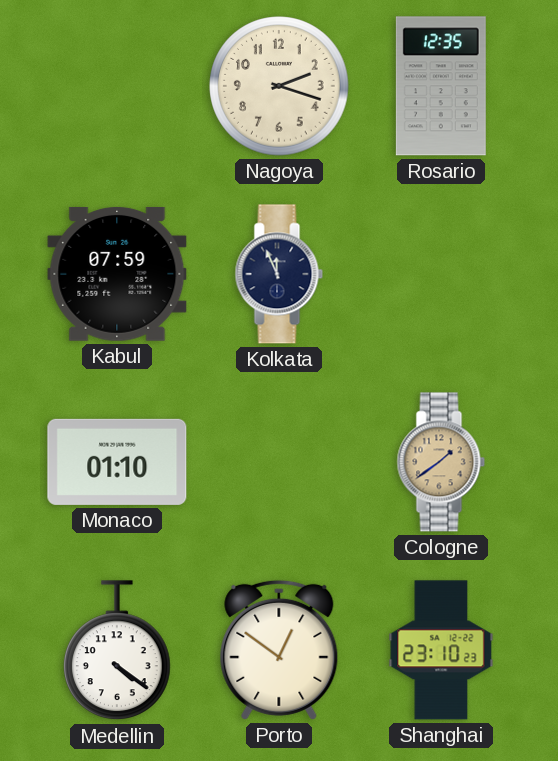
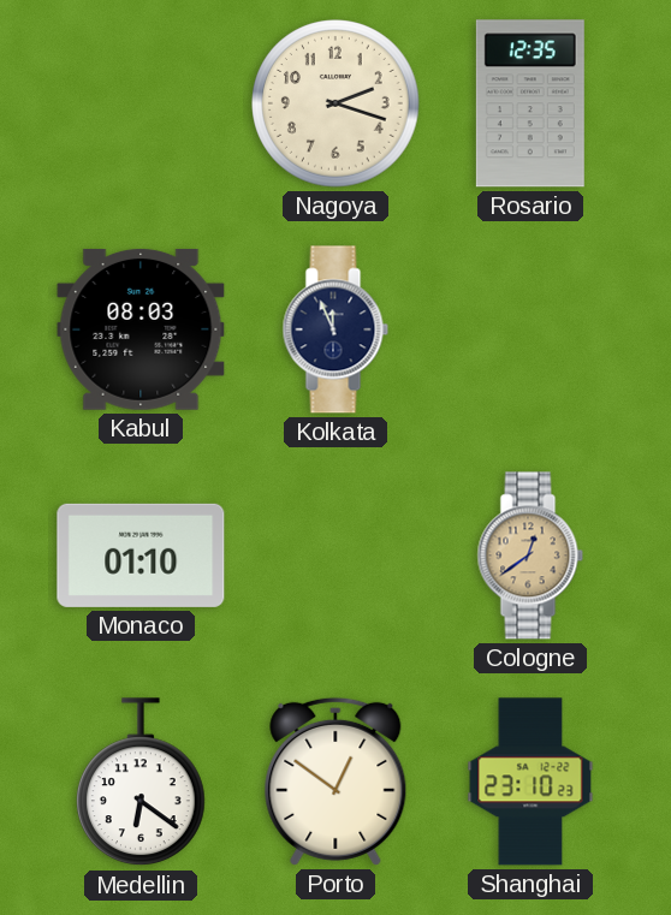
Kabul: 07:59 -> 08:03
Cologne: 1:39 -> 12:39
Medellin: 4:21 -> 6:21
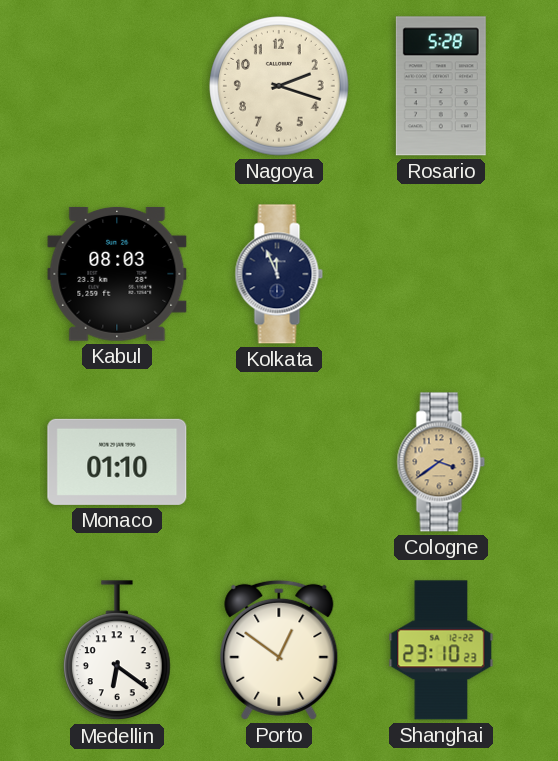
Rosario: 12:35 -> 5:28
Cologne: 12:39 -> 3:39
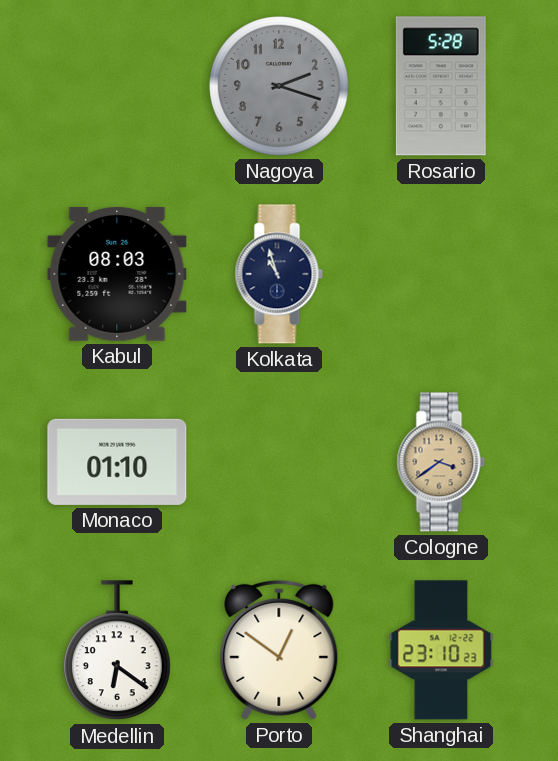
Nagoya dial: cream -> grey
Kolkata: 11:56 -> 10:57
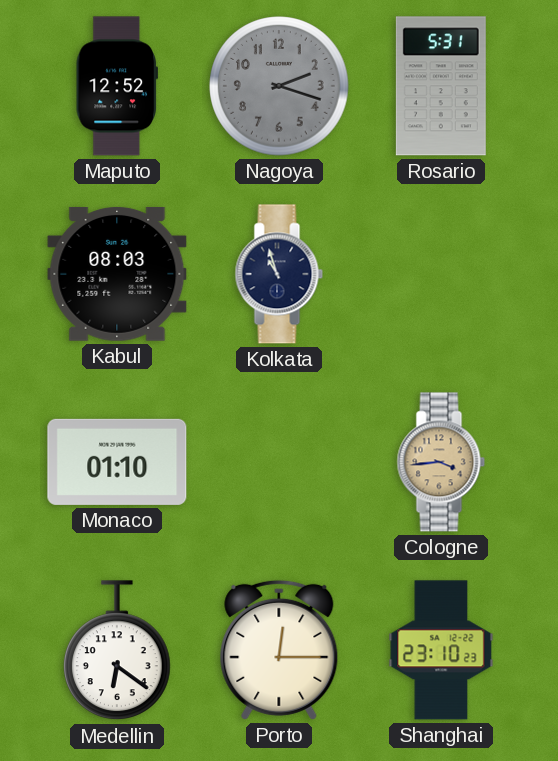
Maputo: none -> 12:52
Rosario: 5:28 -> 5:31
Cologne: 3:39 -> 3:44
Porto: 12:51 -> 12:15
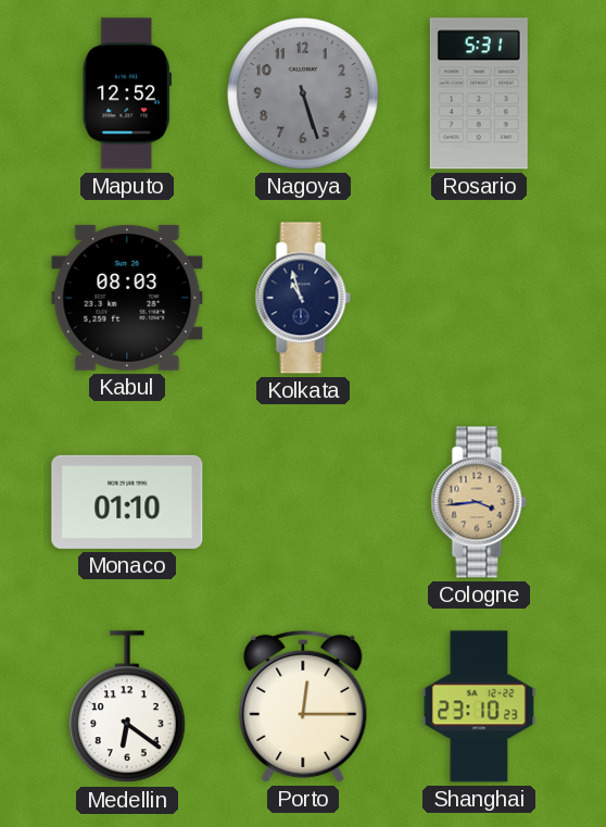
Nagoya: 2:18 -> 5:27
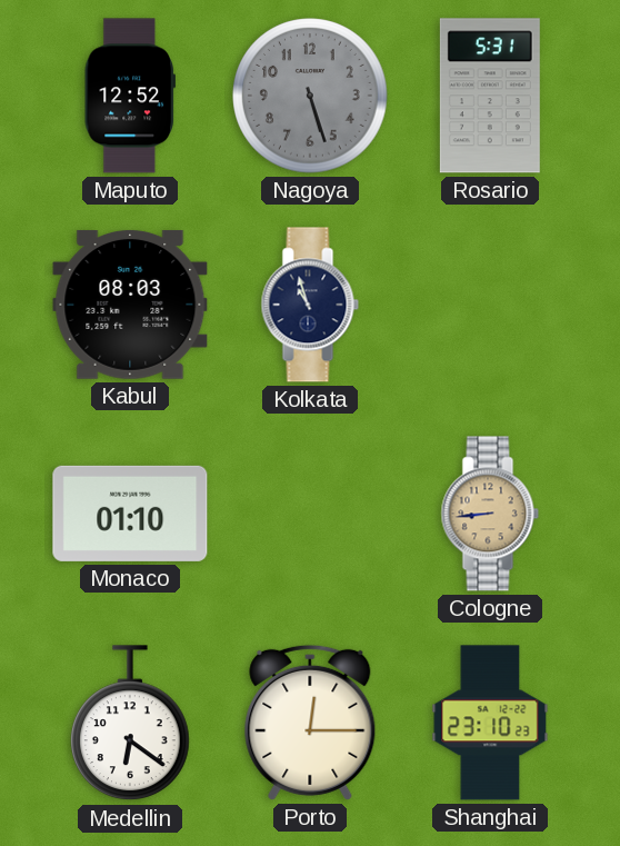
Cologne: 3:44 -> 8:44
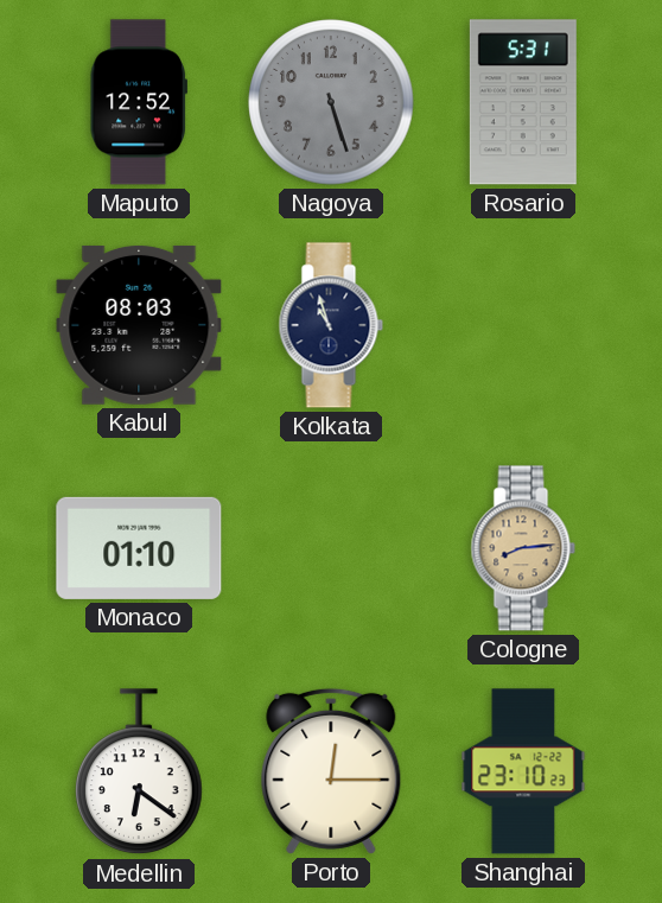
Cologne: 8:44 -> 8:14
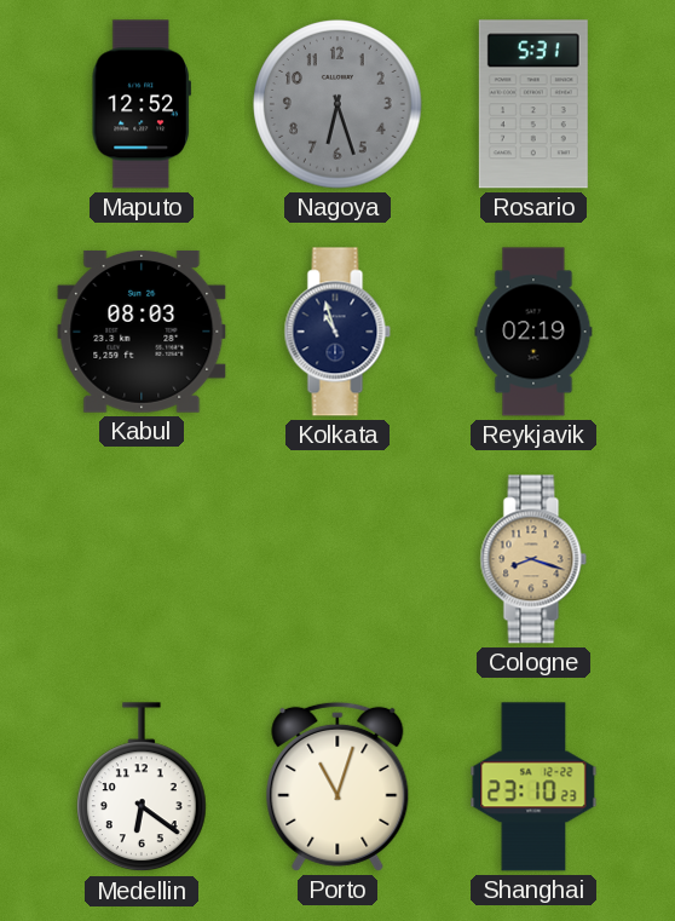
Nagoya: 5:27 -> 6:27
Reykjavik: none -> 02:19
Monaco: 01:10 -> none
Cologne: 8:14 -> 8:18
Porto: 12:15 -> 11:03
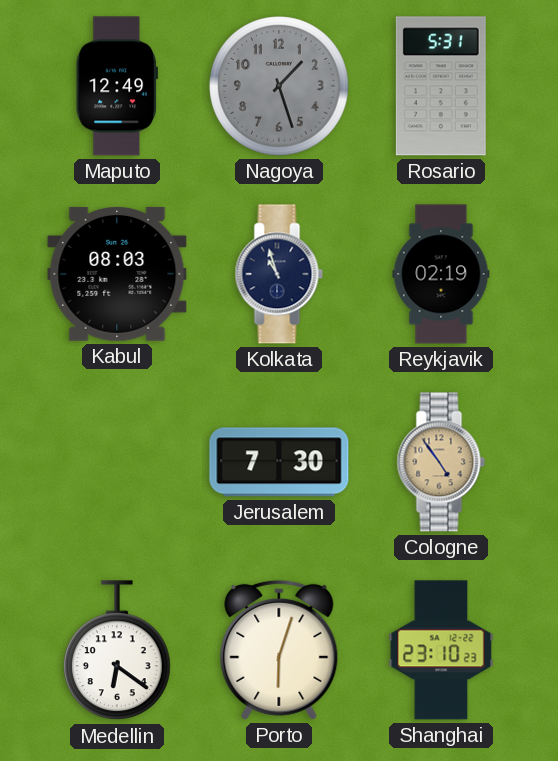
Maputo: 12:52 -> 12:49
Nagoya: 6:27 -> 1:27
Jerusalem: none -> 7:30
Cologne: 8:18 -> 4:54
Porto: 11:03 -> 6:03
